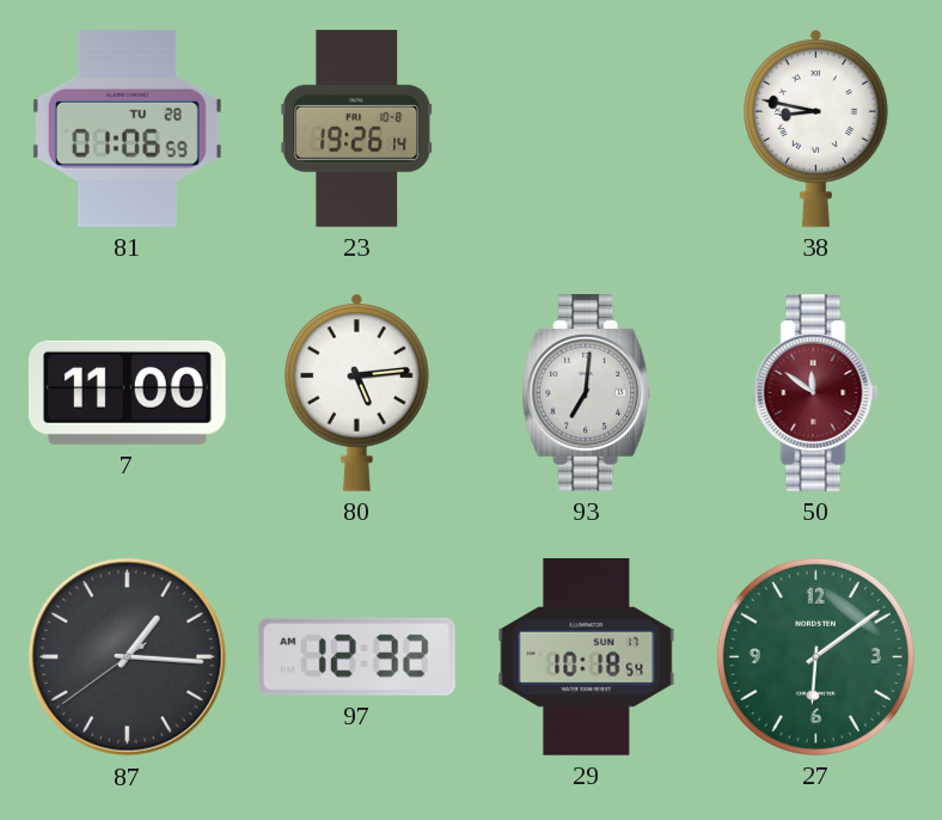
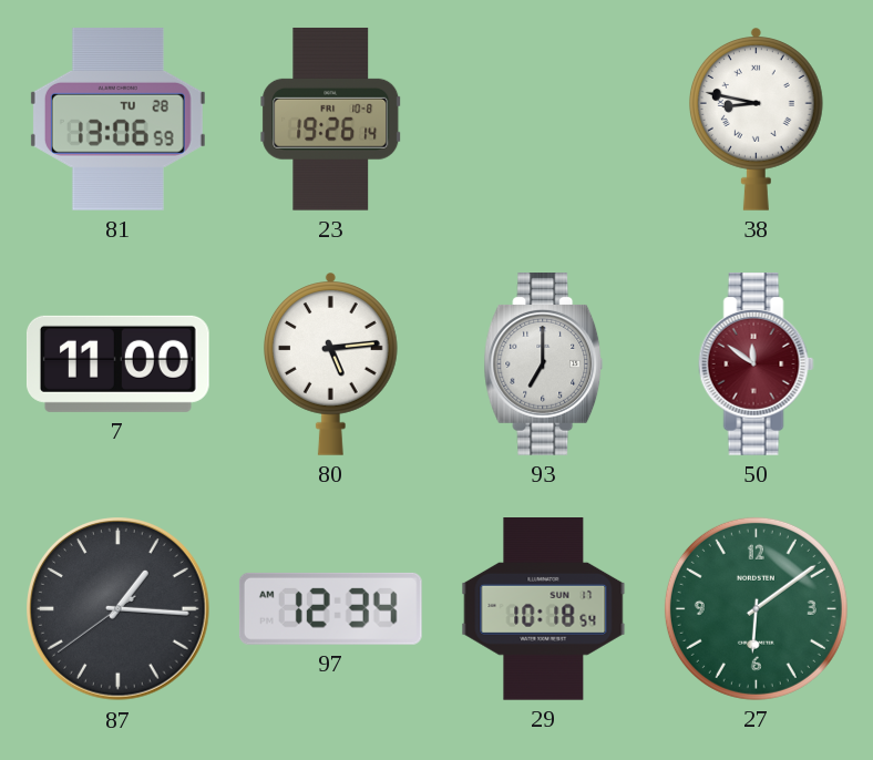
81: 01:06 -> 13:06
93: 7:01 -> 7:00
97: 12:32 -> 12:34
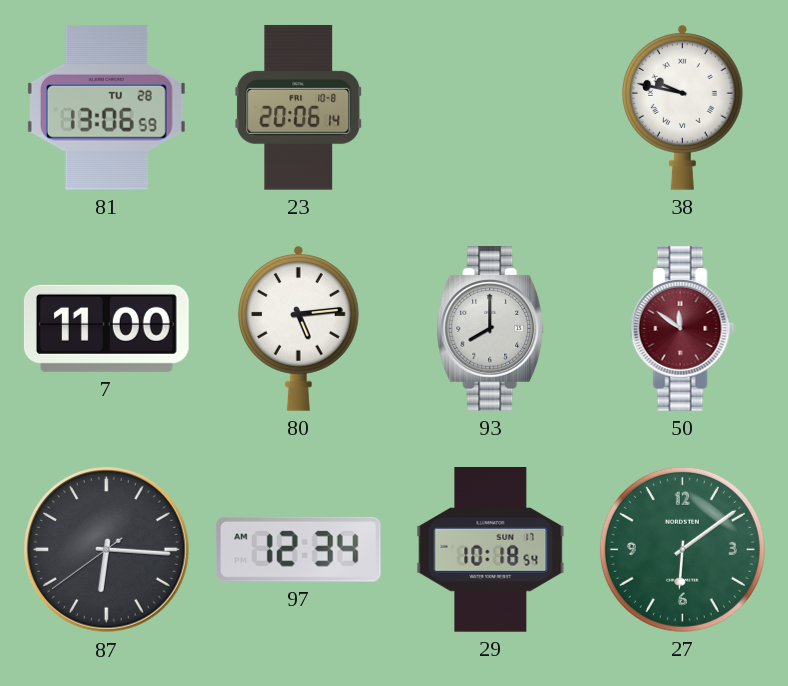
23: 19:26 -> 20:06
38: 8:47 -> 9:47
93: 7:00 -> 8:00
87: 1:15 -> 6:15
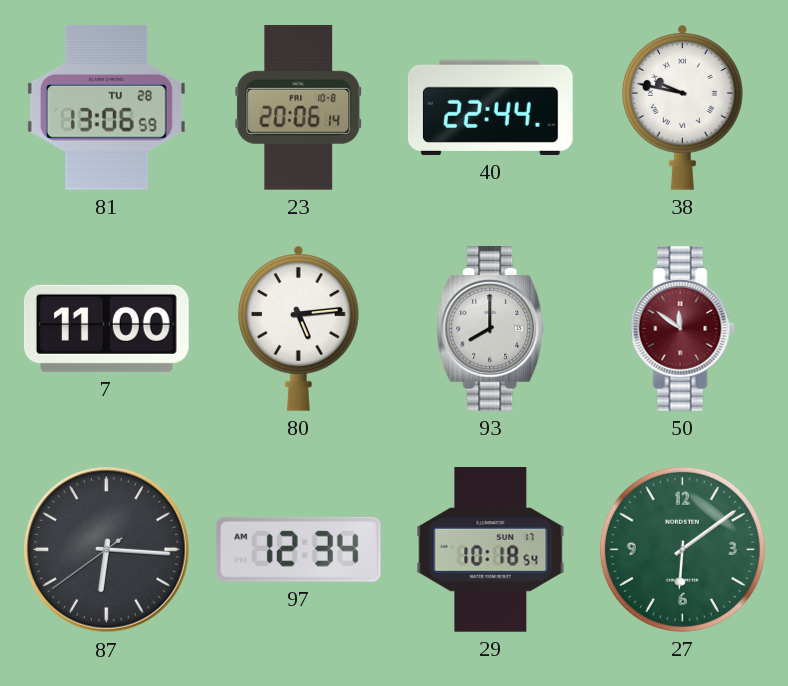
40: none -> 22:44
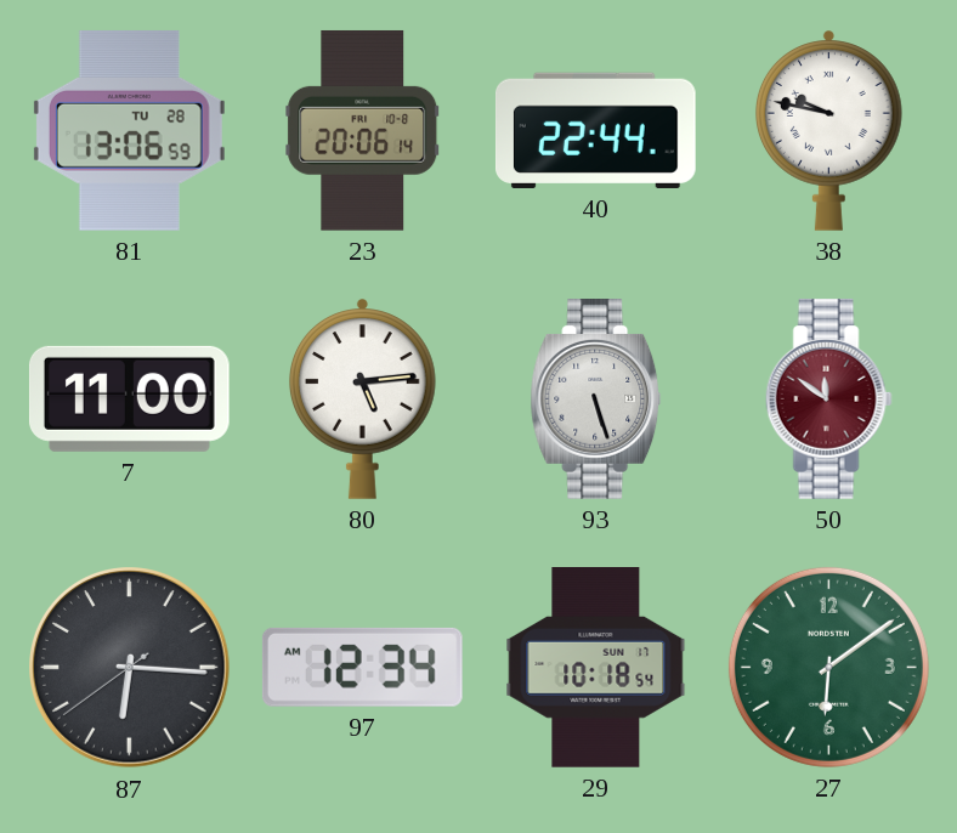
93: 8:00 -> 5:27
